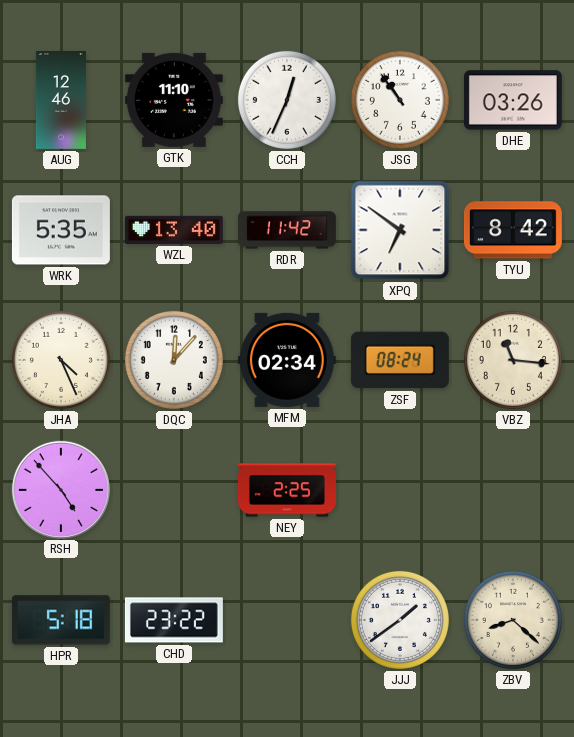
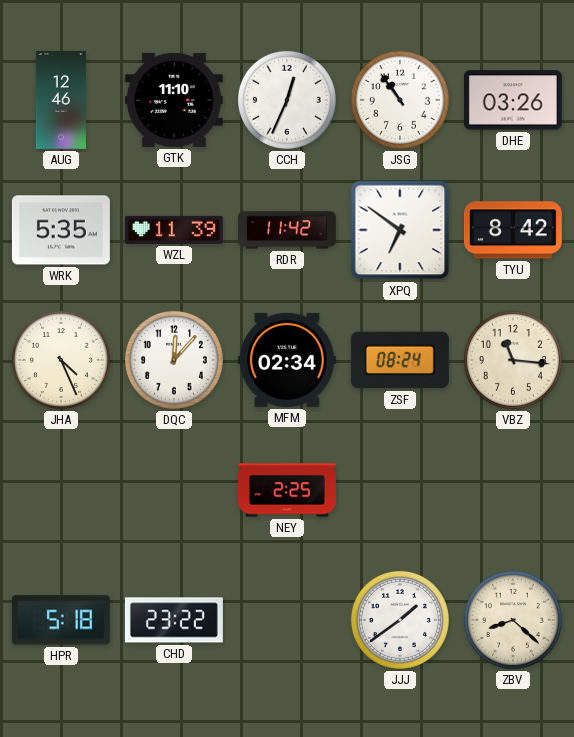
WZL: 13:40 -> 11:39
RSH: 4:53 -> none
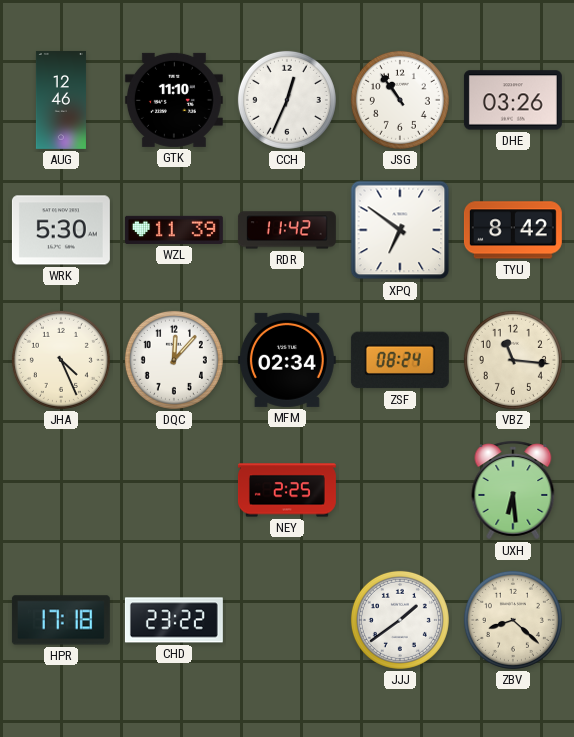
WRK: 5:35 -> 5:30
UXH: none -> 6:29
HPR: 5:18 -> 17:18
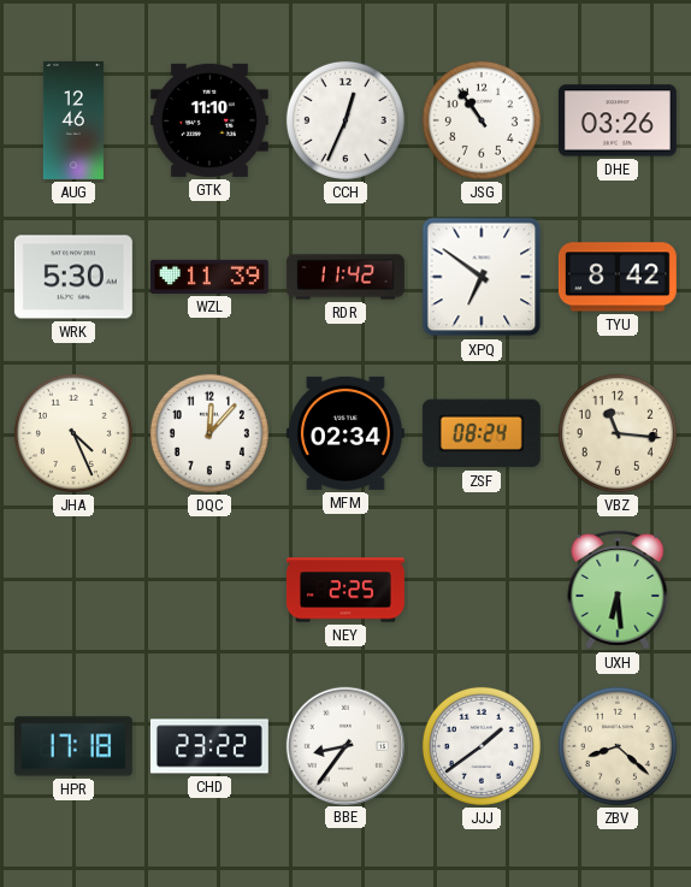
BBE: none -> 8:36
